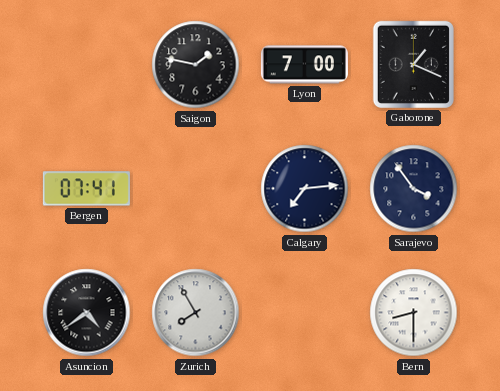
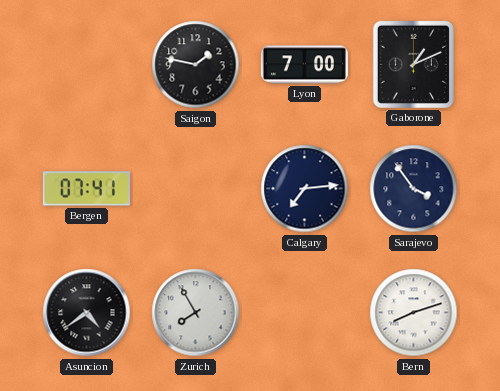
Gaborone: 1:19 -> 1:11
Bern: 8:30 -> 8:12
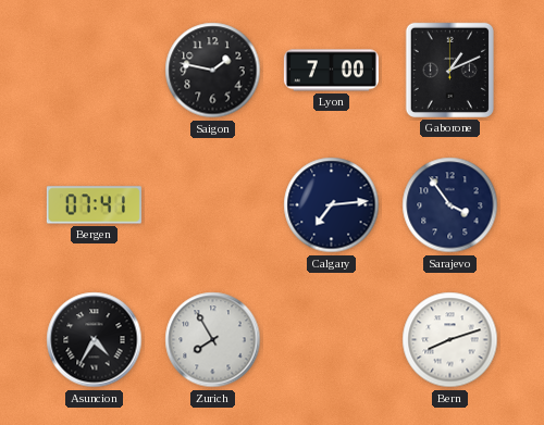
Asuncion: 4:39 -> 4:35
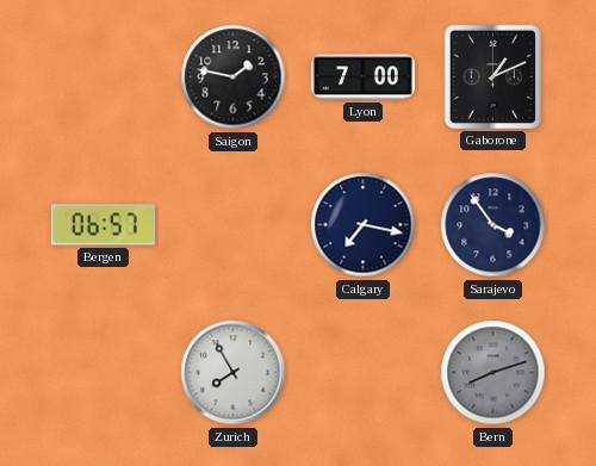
Bergen: 07:41 -> 06:57
Calgary: 7:14 -> 7:17
Asuncion: 4:35 -> none
Bern dial: white -> grey
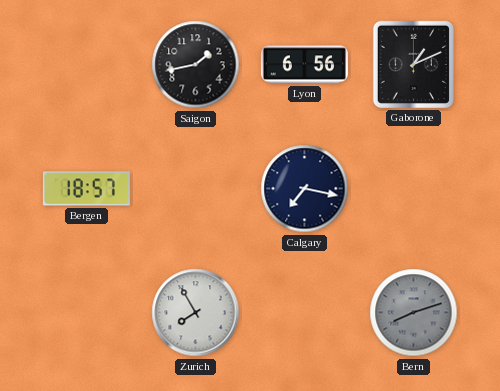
Saigon: 1:47 -> 1:43
Lyon: 7:00 -> 6:56
Bergen: 06:57 -> 18:57
Sarajevo: 3:54 -> none
